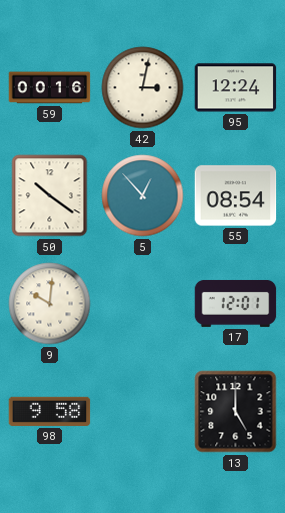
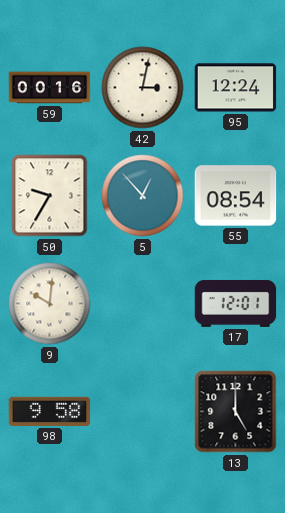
50: 10:21 -> 9:35
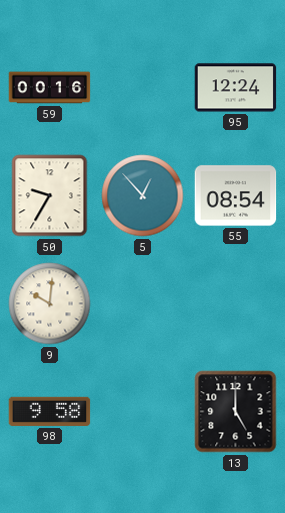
42: 3:02 -> none
17: 12:01 -> none
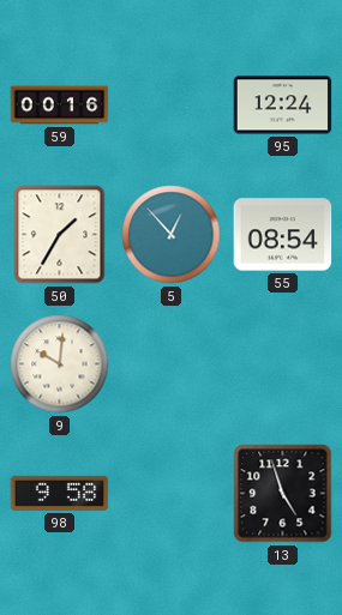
50: 9:35 -> 1:35
13: 5:00 -> 4:57
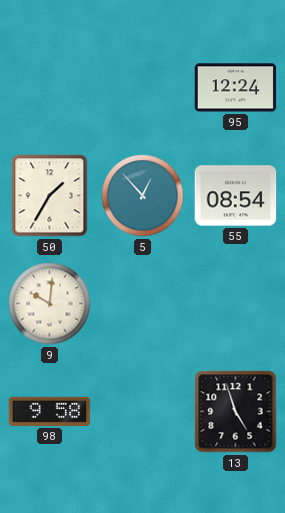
59: 00:16 -> none
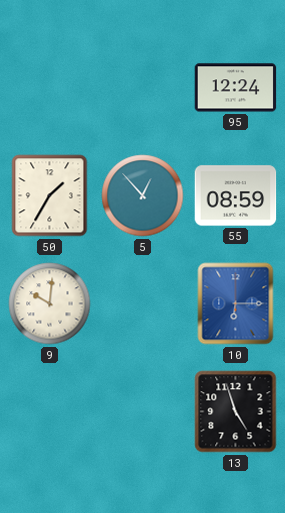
55: 08:54 -> 08:59
10: none -> 6:15
98: 9:58 -> none
